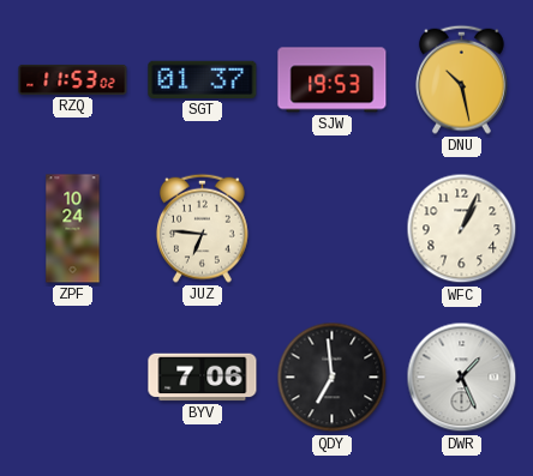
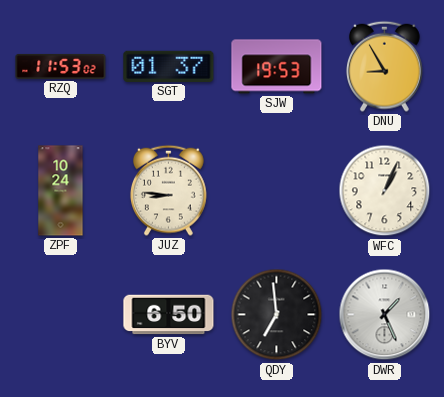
DNU: 10:28 -> 8:55
JUZ: 6:46 -> 8:46
BYV: 7:06 -> 6:50
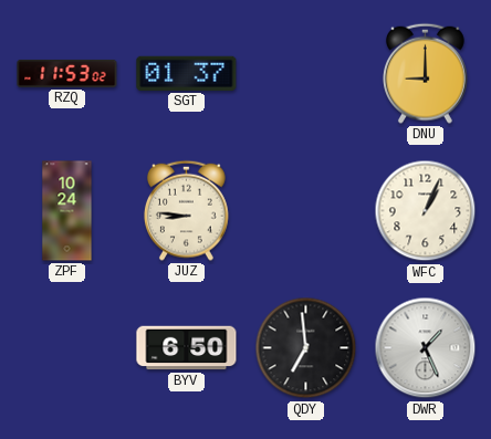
SJW: 19:53 -> none
DNU: 8:55 -> 9:00
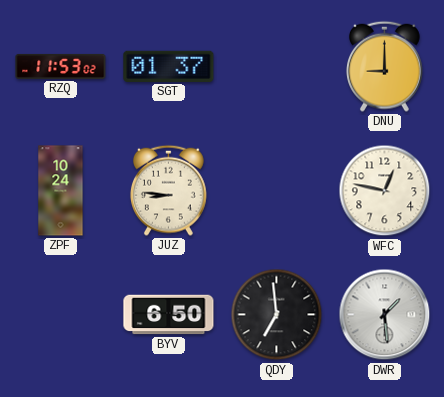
WFC: 1:04 -> 12:47
DWR: 1:26 -> 1:29
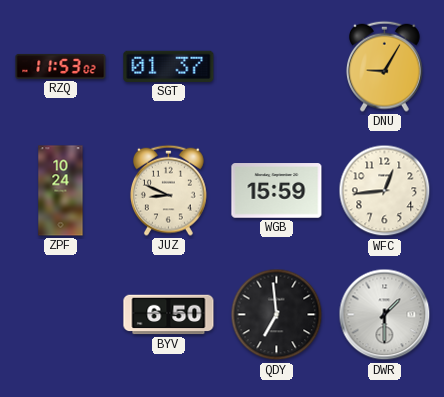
DNU: 9:00 -> 9:05
JUZ: 8:46 -> 8:49
WGB: none -> 15:59
WFC: 12:47 -> 12:44
DWR: 1:29 -> 1:30
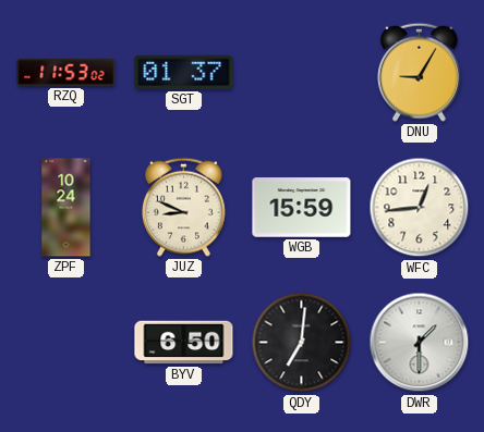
QDY: 6:59 -> 7:01
